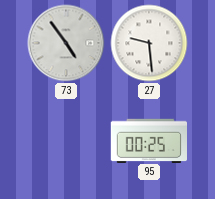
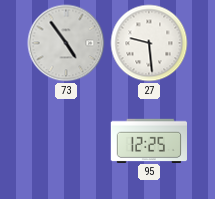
95: 00:25 -> 12:25
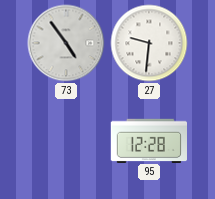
27: 9:29 -> 9:31
95: 12:25 -> 12:28
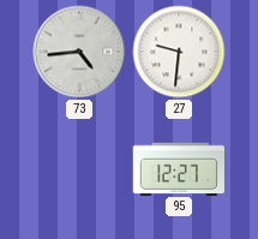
73: 4:54 -> 4:44
95: 12:28 -> 12:27
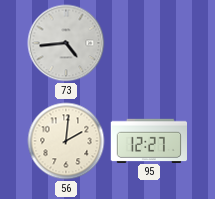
27: 9:31 -> none
56: none -> 2:01
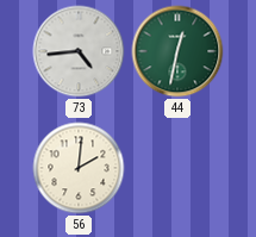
44: none -> 12:32
95: 12:27 -> none
